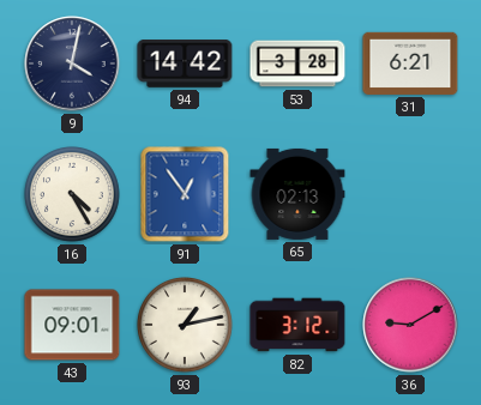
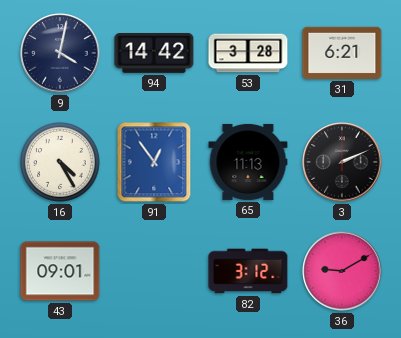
65: 02:13 -> 11:13
3: none -> 2:11
93: 1:13 -> none
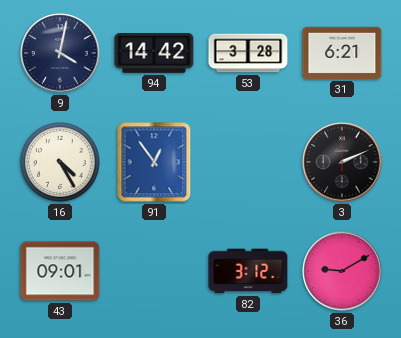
65: 11:13 -> none
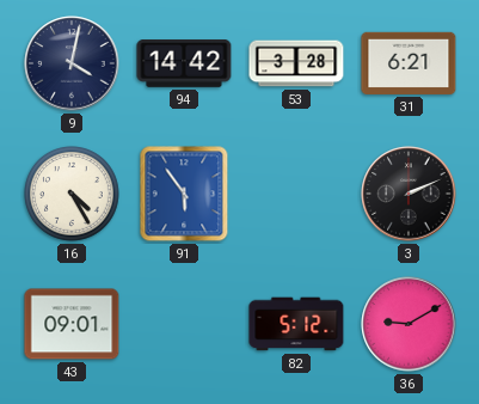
91: 12:54 -> 5:54
82: 3:12 -> 5:12
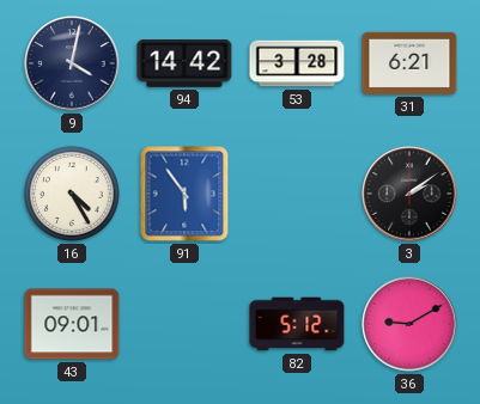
3: 2:11 -> 2:09
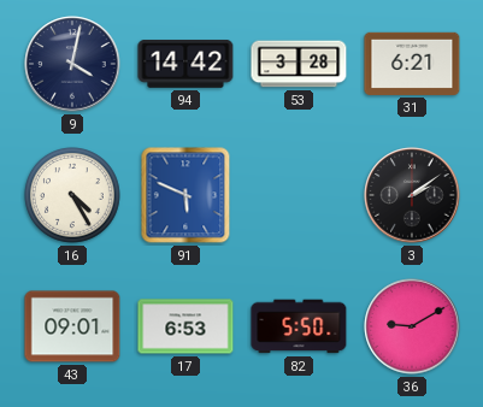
91: 5:54 -> 5:49
17: none -> 6:53
82: 5:12 -> 5:50
